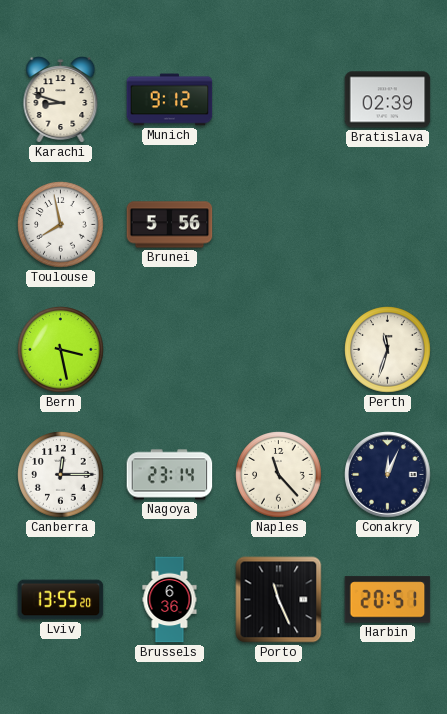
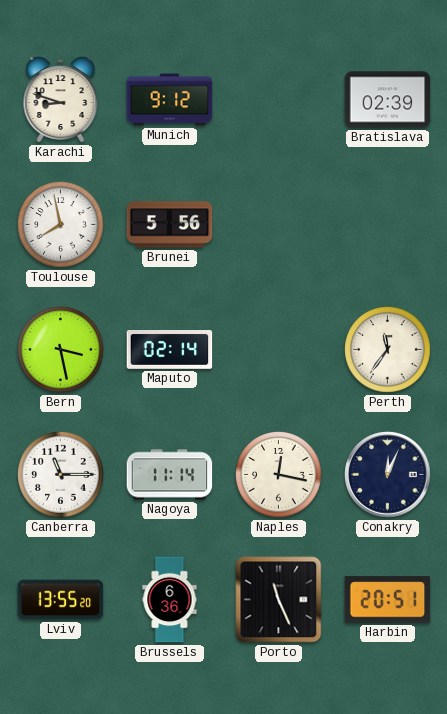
Maputo: none -> 02:14
Perth: 11:33 -> 11:36
Canberra: 12:15 -> 11:15
Nagoya: 23:14 -> 11:14
Naples: 11:23 -> 12:17
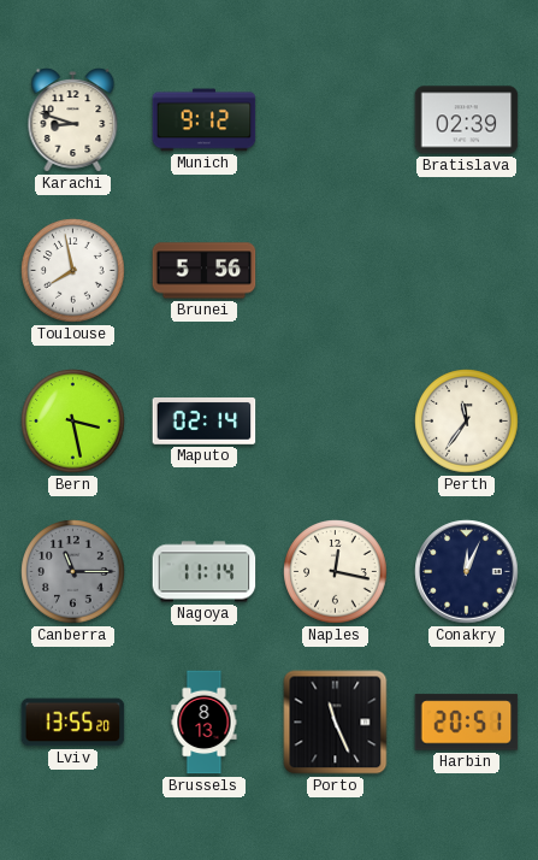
Canberra dial: white -> grey
Brussels: 6:36 -> 8:13
